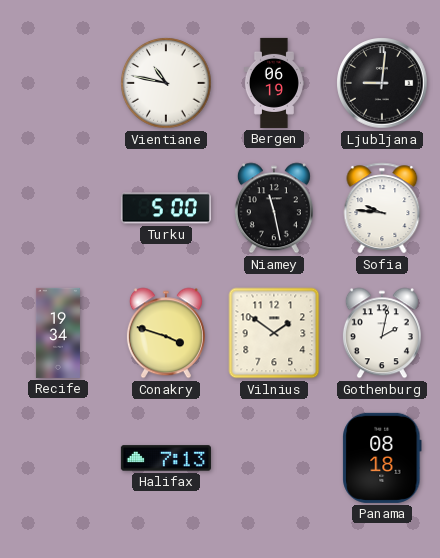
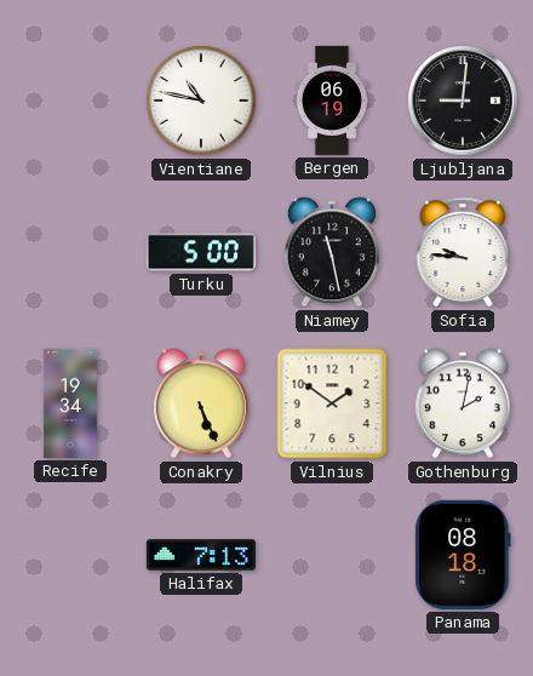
Conakry: 3:48 -> 5:26
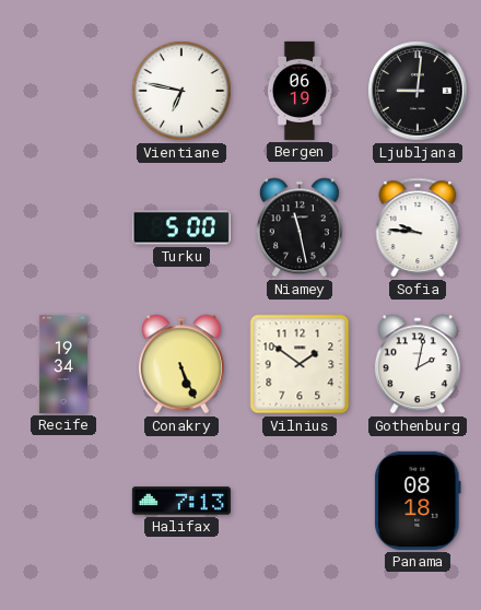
Vientiane: 10:47 -> 6:47
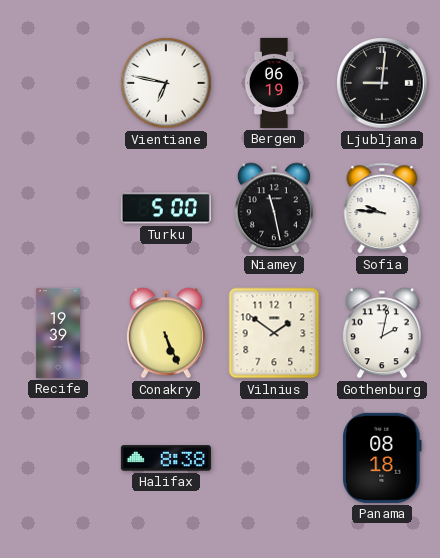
Recife: 19:34 -> 19:39
Halifax: 7:13 -> 8:38
